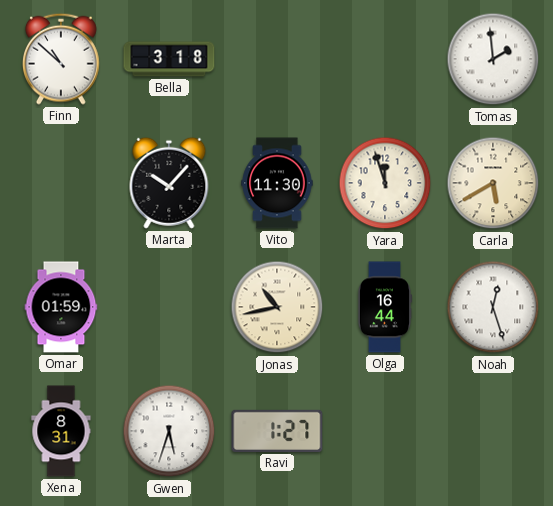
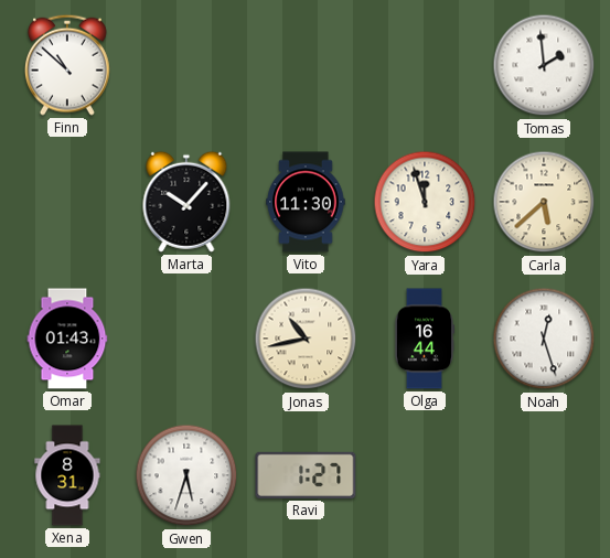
Bella: 3:18 -> none
Carla: 5:40 -> 5:38
Omar: 01:59 -> 01:43
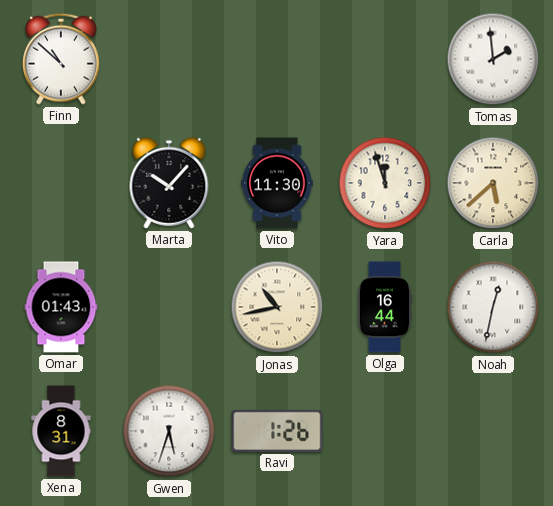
Noah: 12:27 -> 12:32
Ravi: 1:27 -> 1:26
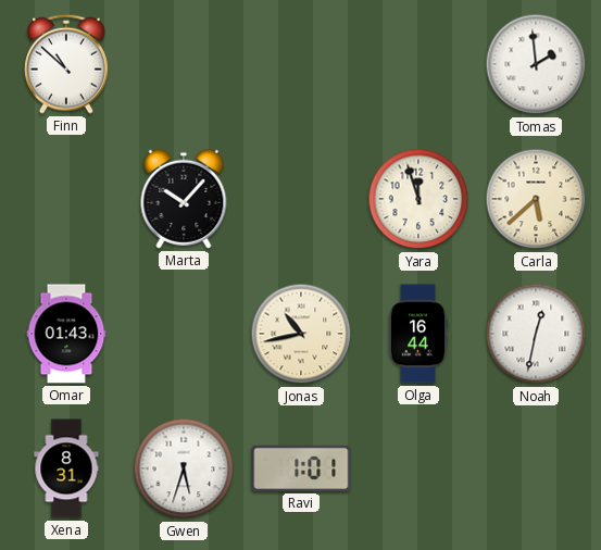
Vito: 11:30 -> none
Ravi: 1:26 -> 1:01
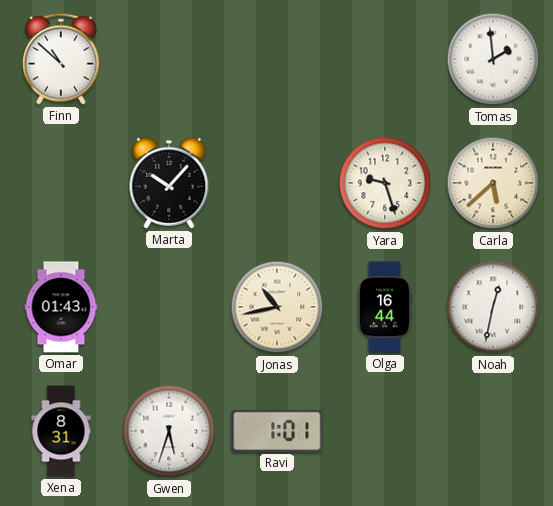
Yara: 11:57 -> 9:27
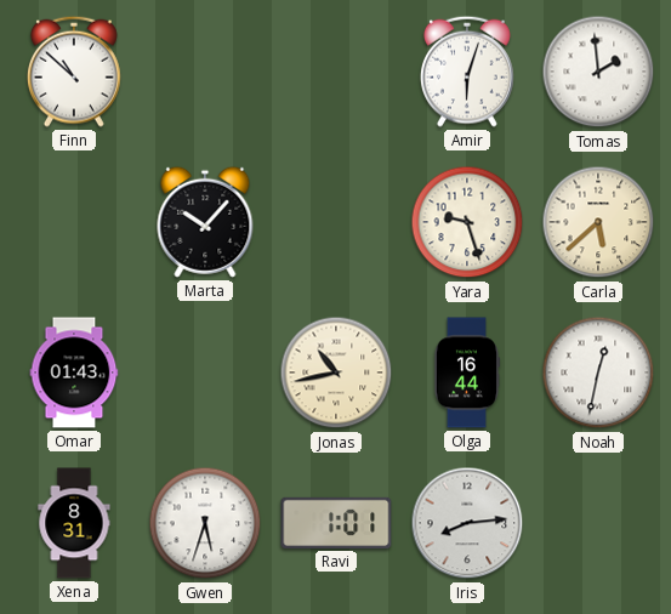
Amir: none -> 6:03
Iris: none -> 8:14
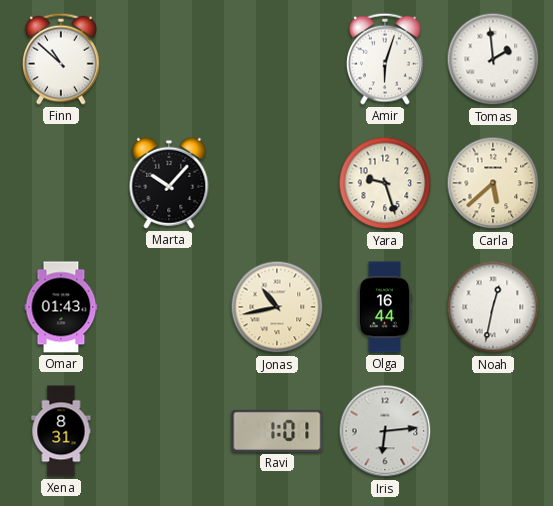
Gwen: 5:33 -> none
Iris: 8:14 -> 6:14
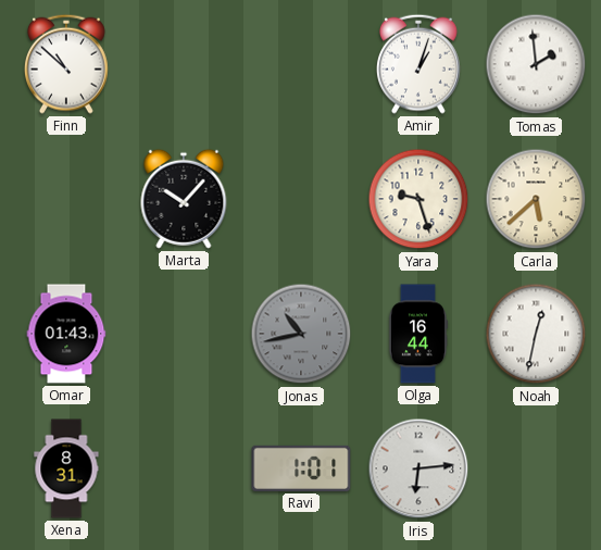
Amir: 6:03 -> 1:03
Jonas dial: cream -> grey
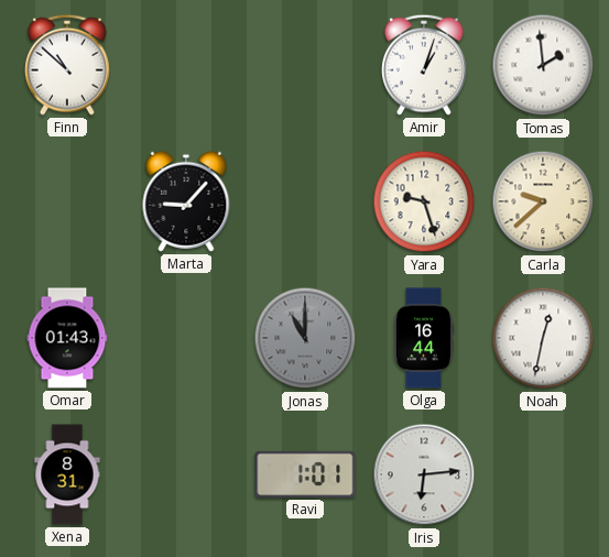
Marta: 10:07 -> 9:07
Carla: 5:38 -> 9:38
Jonas: 10:43 -> 11:00
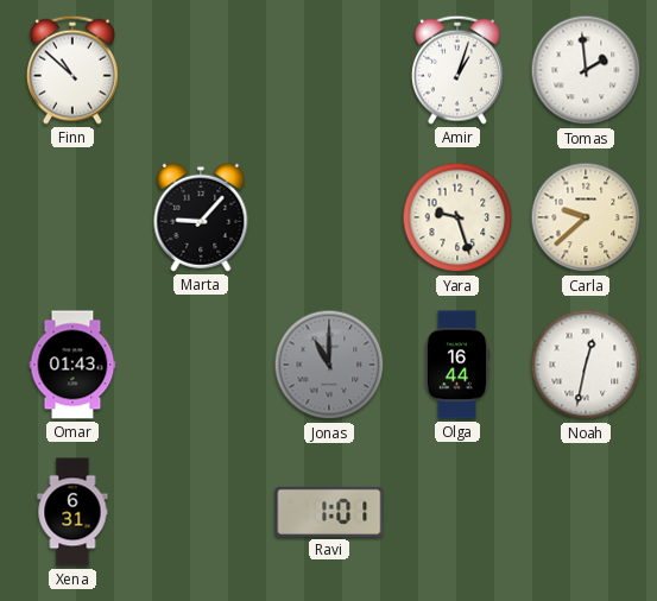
Xena: 8:31 -> 6:31
Iris: 6:14 -> none
